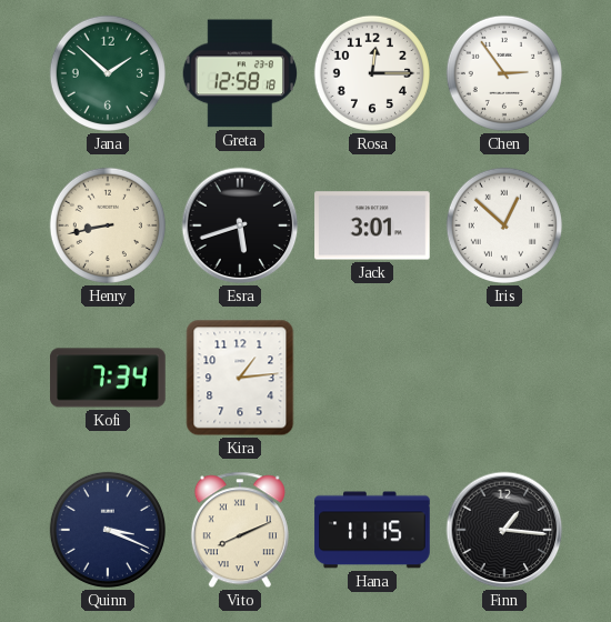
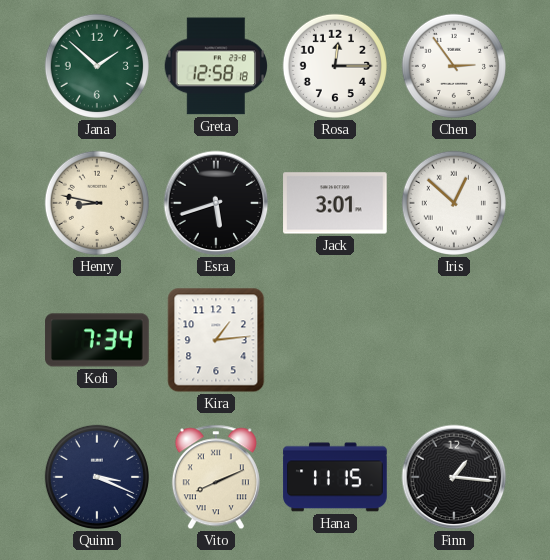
Henry: 8:43 -> 8:47
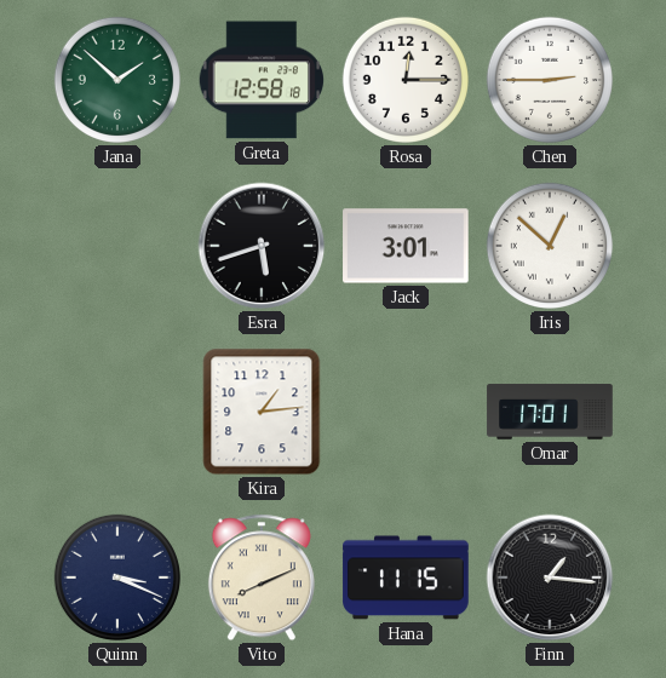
Chen: 2:54 -> 2:45
Henry: 8:47 -> none
Kofi: 7:34 -> none
Omar: none -> 17:01
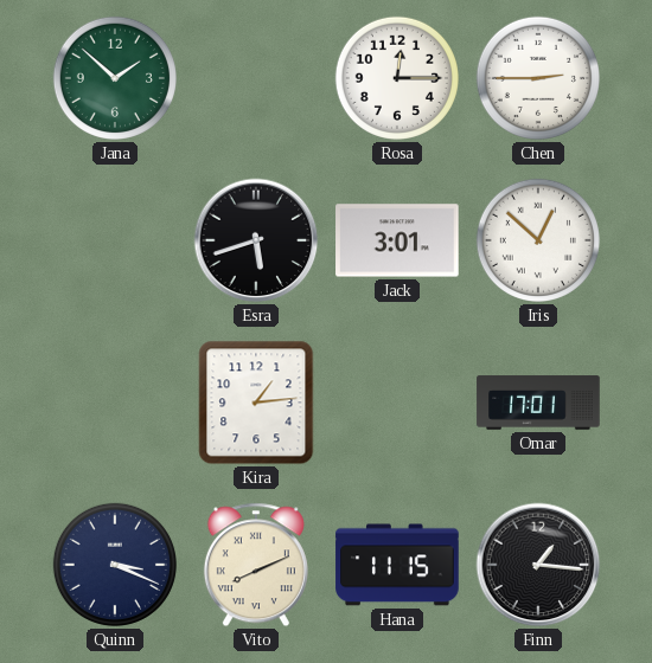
Greta: 12:58 -> none
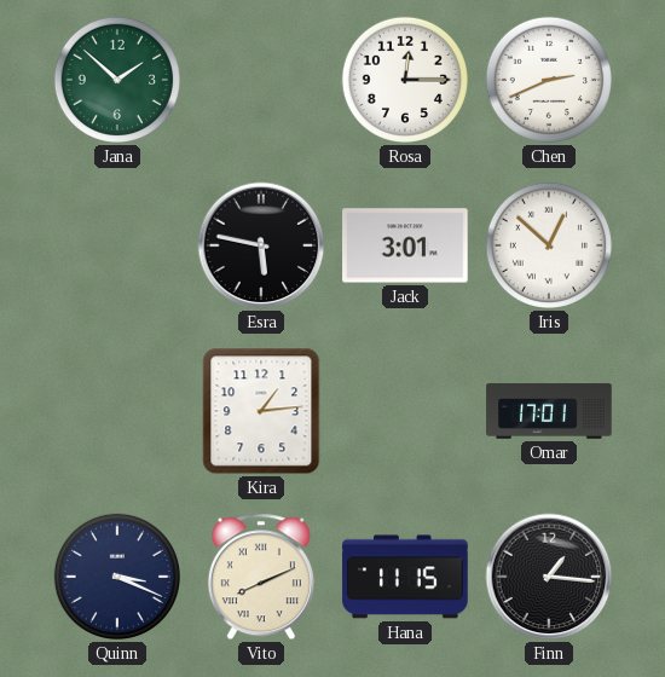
Chen: 2:45 -> 2:41
Esra: 5:42 -> 5:47
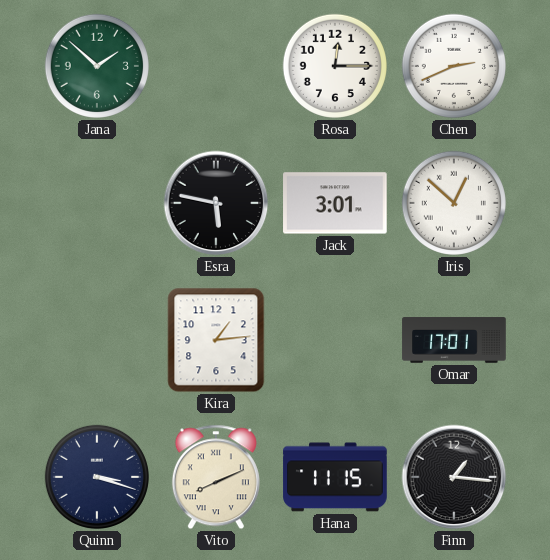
Quinn: 3:19 -> 3:18
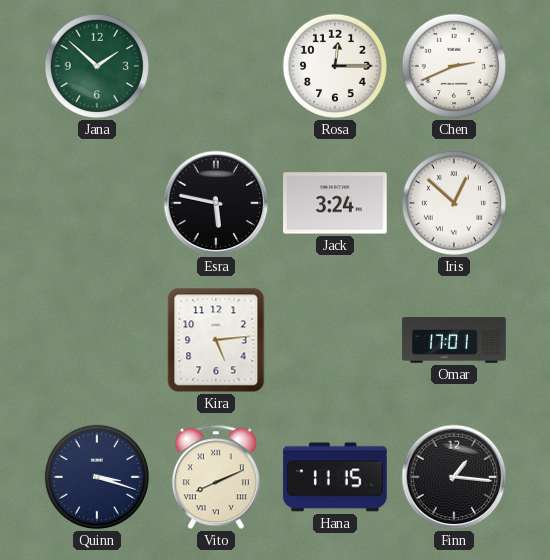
Jack: 3:01 -> 3:24
Kira: 1:14 -> 5:14
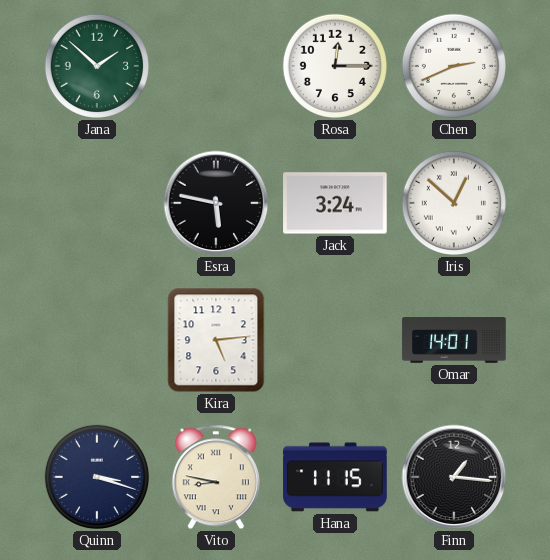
Omar: 17:01 -> 14:01
Vito: 8:11 -> 8:47
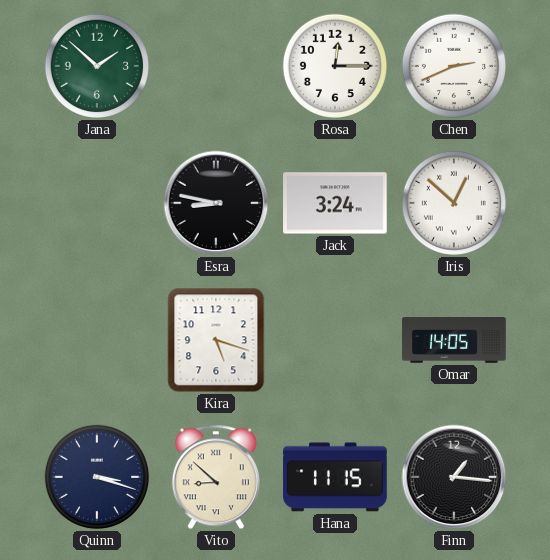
Esra: 5:47 -> 8:47
Kira: 5:14 -> 5:18
Omar: 14:01 -> 14:05
Vito: 8:47 -> 8:52
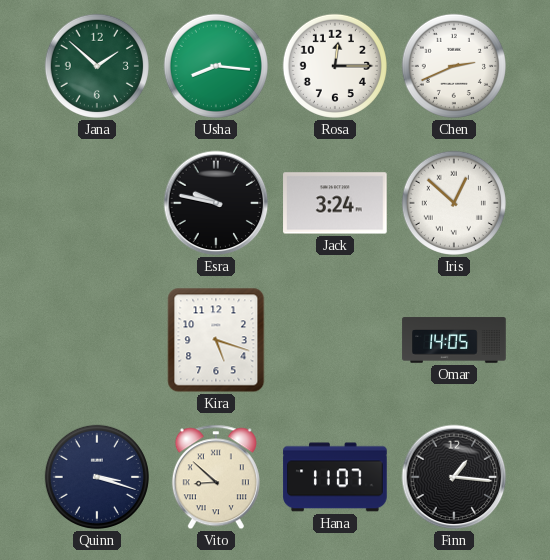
Usha: none -> 8:16
Esra: 8:47 -> 9:47
Hana: 11:15 -> 11:07
